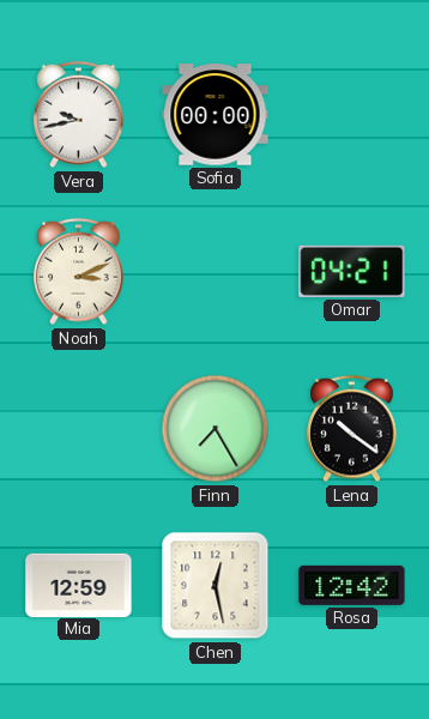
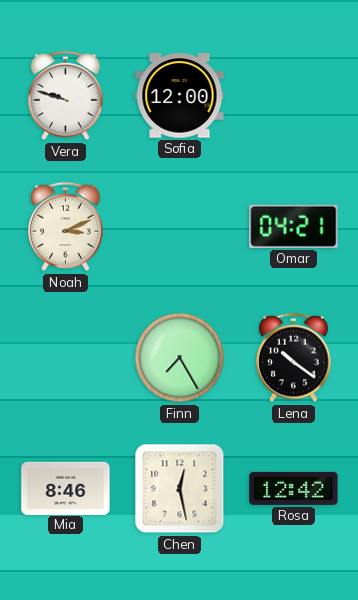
Vera: 9:43 -> 9:48
Sofia: 00:00 -> 12:00
Mia: 12:59 -> 8:46
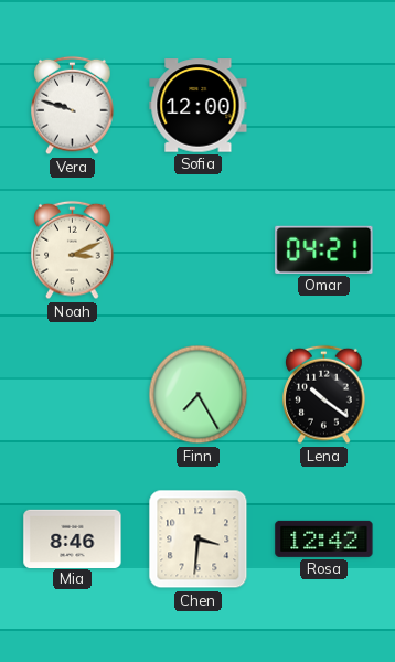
Chen: 12:28 -> 3:31
